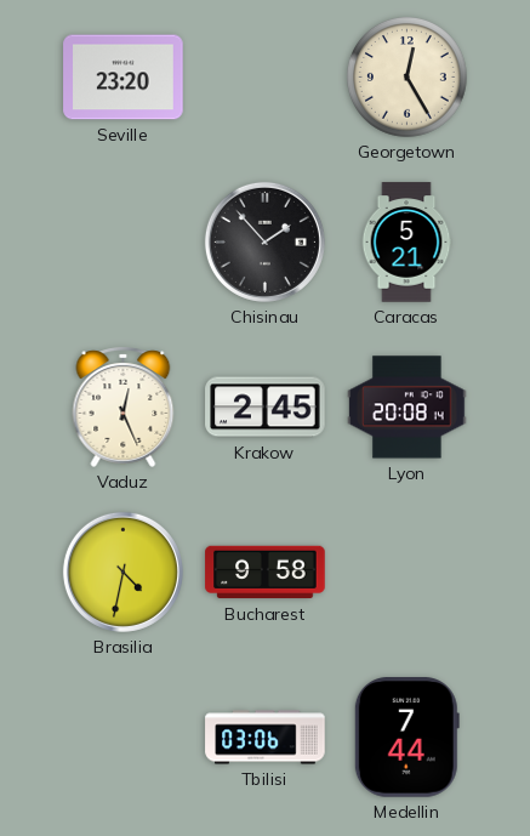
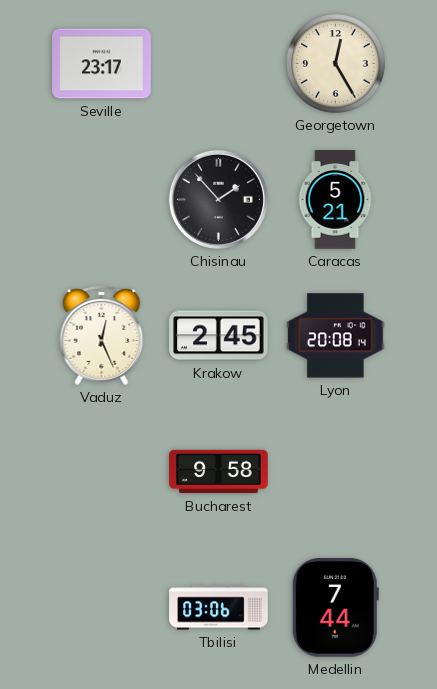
Seville: 23:20 -> 23:17
Brasilia: 4:32 -> none
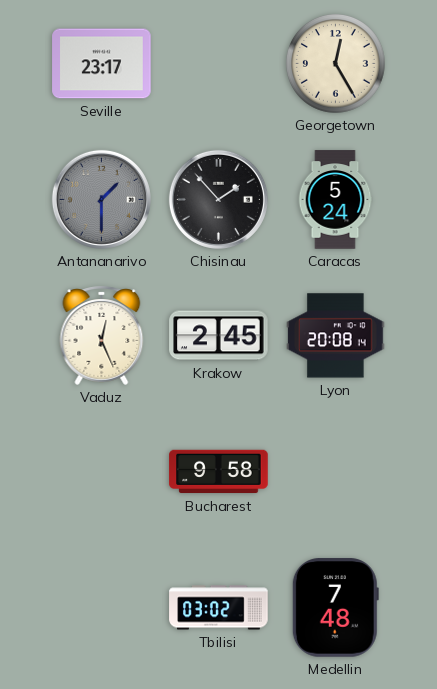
Antananarivo: none -> 1:30
Caracas: 5:21 -> 5:24
Tbilisi: 03:06 -> 03:02
Medellin: 7:44 -> 7:48
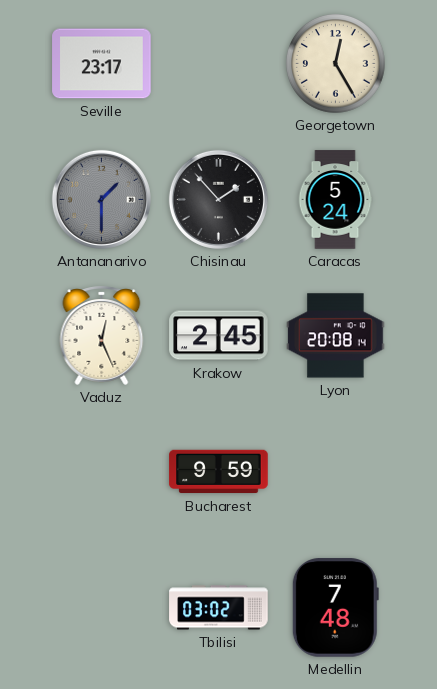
Bucharest: 9:58 -> 9:59
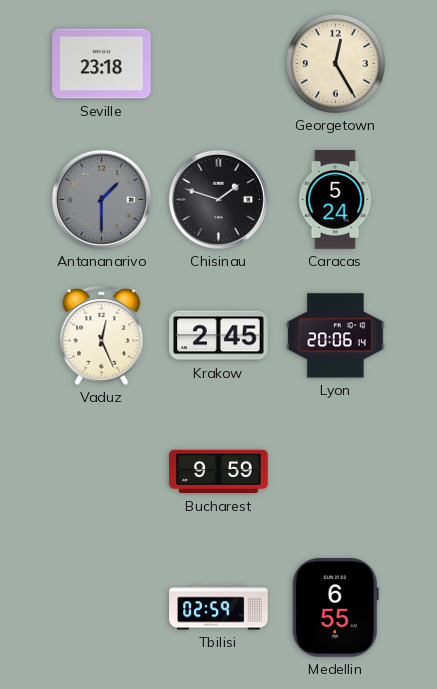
Seville: 23:17 -> 23:18
Chisinau: 1:53 -> 1:48
Lyon: 20:08 -> 20:06
Tbilisi: 03:02 -> 02:59
Medellin: 7:48 -> 6:55
